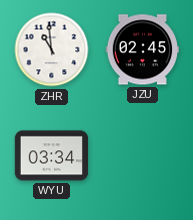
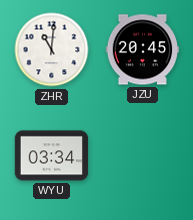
ZHR: 10:59 -> 11:01
JZU: 02:45 -> 20:45
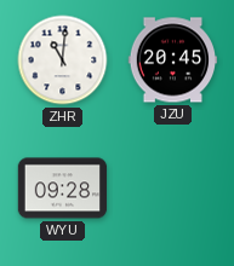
WYU: 03:34 -> 09:28
